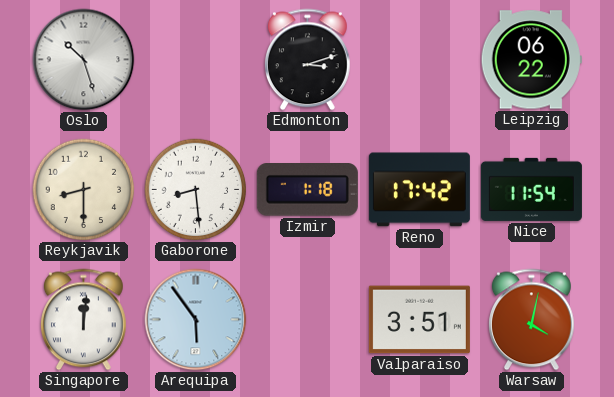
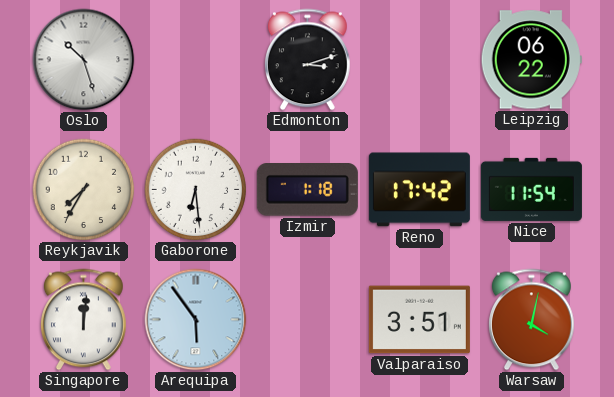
Reykjavik: 8:30 -> 7:35
Gaborone: 8:29 -> 6:29
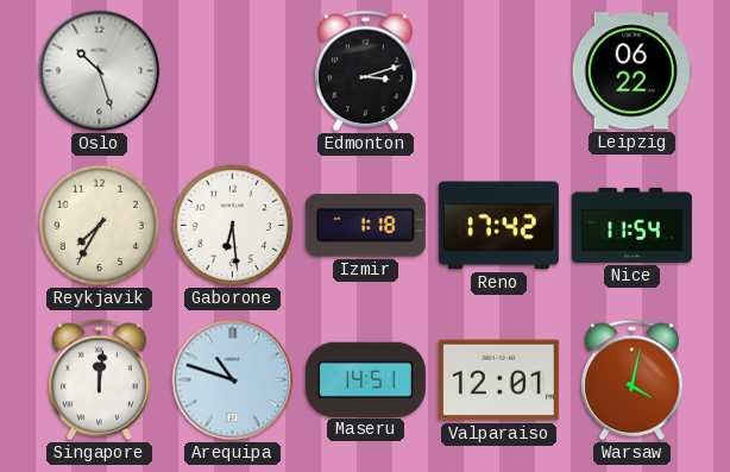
Arequipa: 5:54 -> 10:48
Maseru: none -> 14:51
Valparaiso: 3:51 -> 12:01
